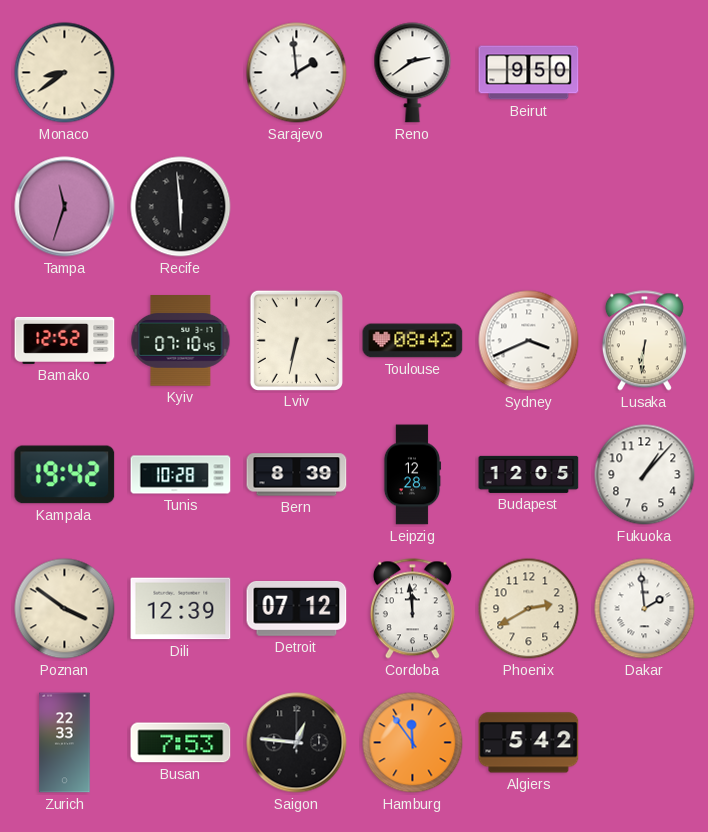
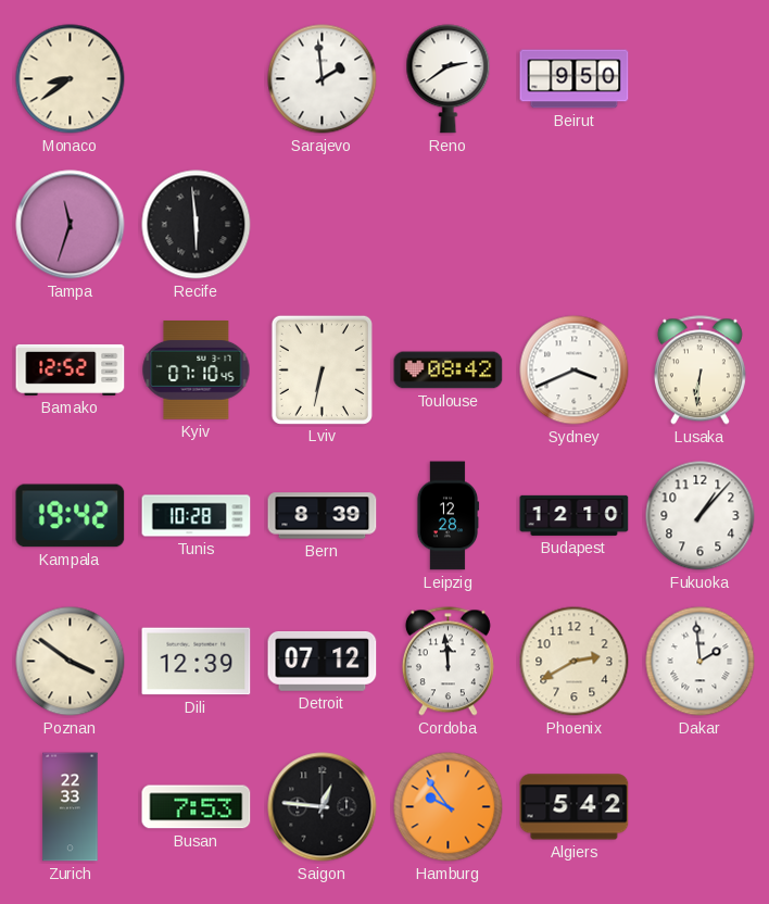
Budapest: 12:05 -> 12:10
Hamburg: 11:54 -> 9:54
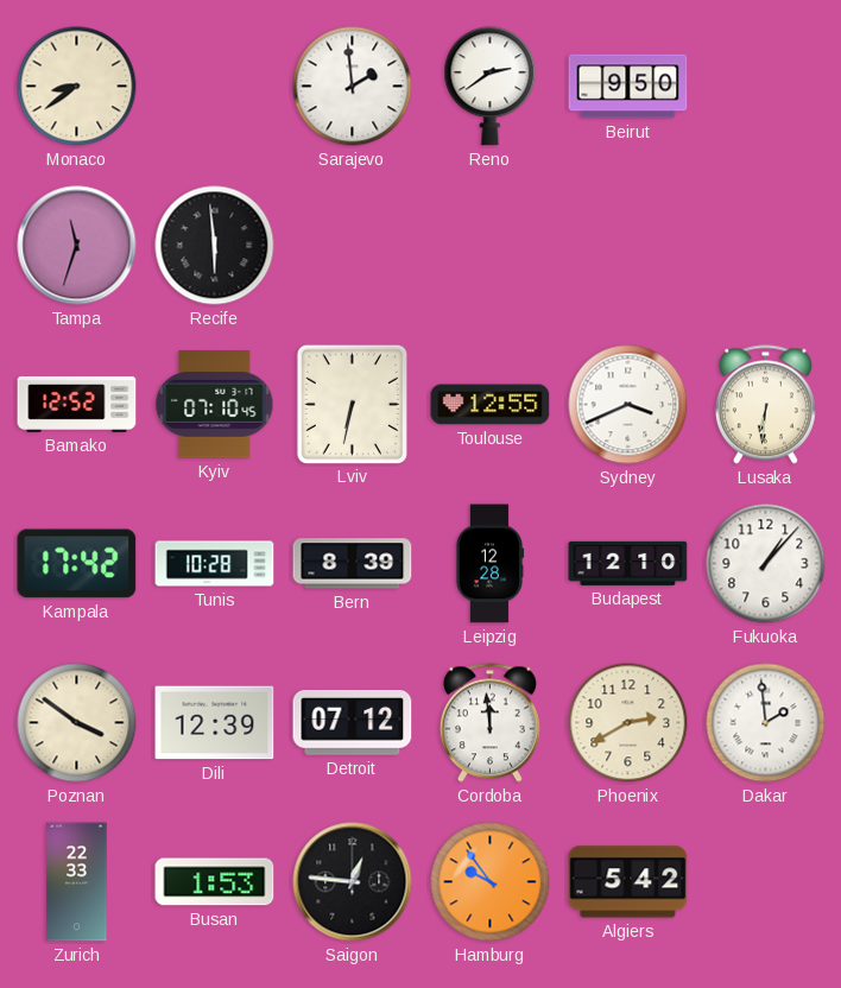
Toulouse: 08:42 -> 12:55
Kampala: 19:42 -> 17:42
Busan: 7:53 -> 1:53
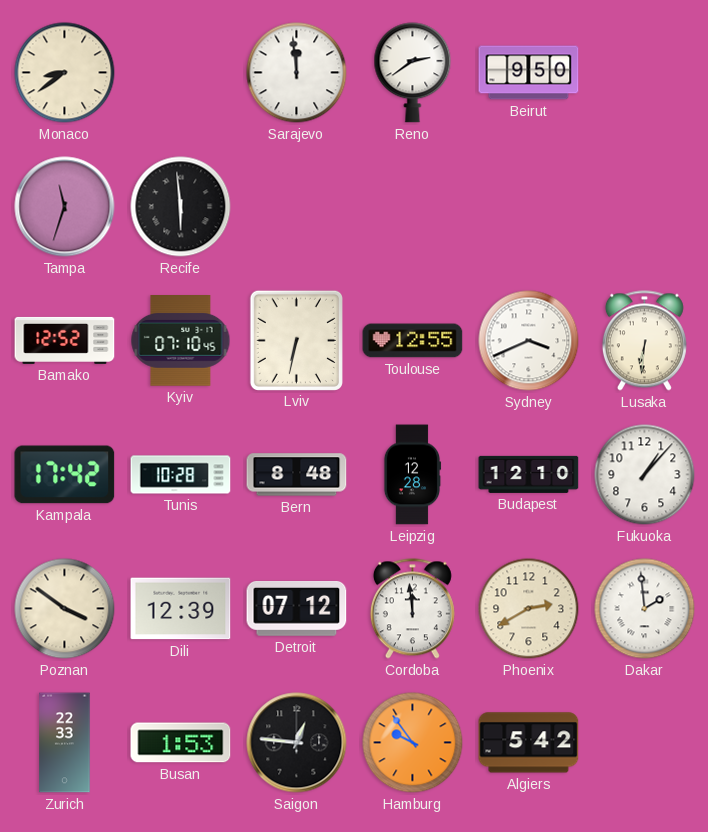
Sarajevo: 1:59 -> 11:59
Bern: 8:39 -> 8:48
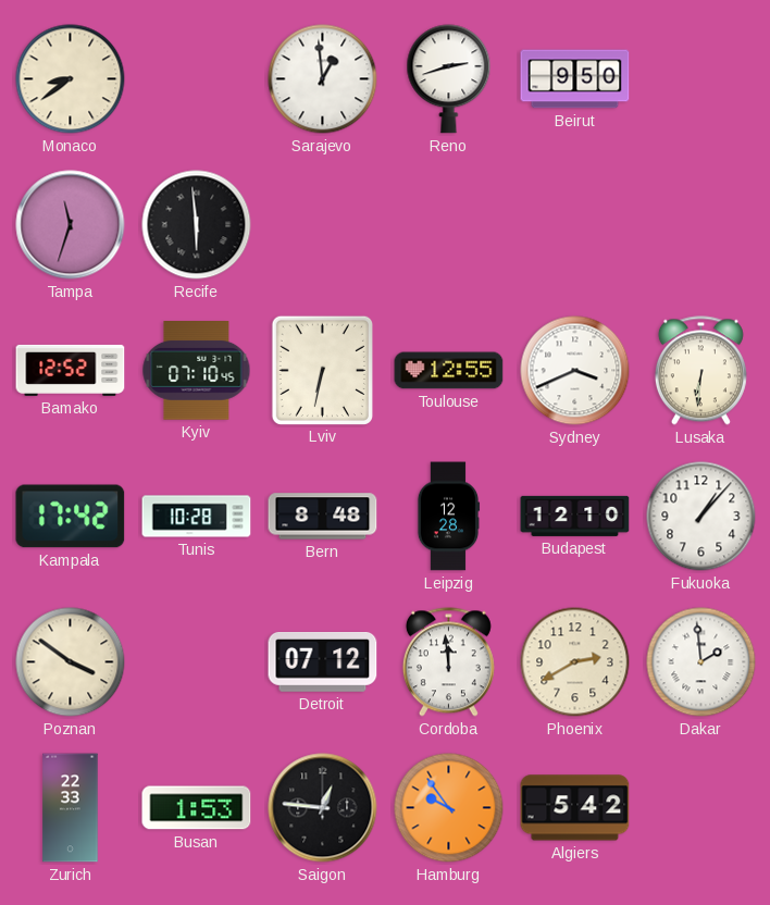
Sarajevo: 11:59 -> 12:59
Reno: 2:39 -> 2:42
Dili: 12:39 -> none
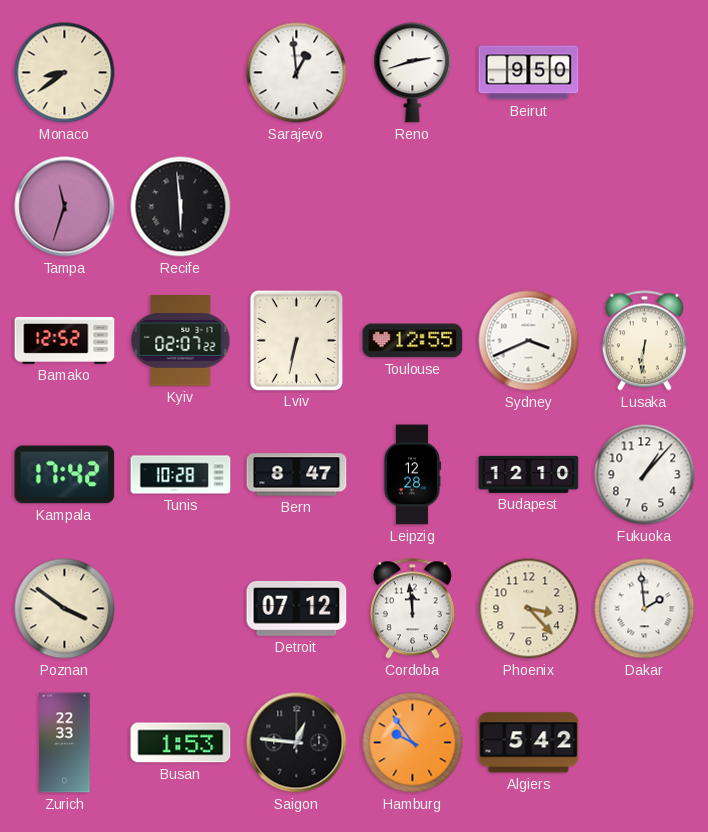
Kyiv: 07:10 -> 02:07
Bern: 8:48 -> 8:47
Phoenix: 2:40 -> 3:23
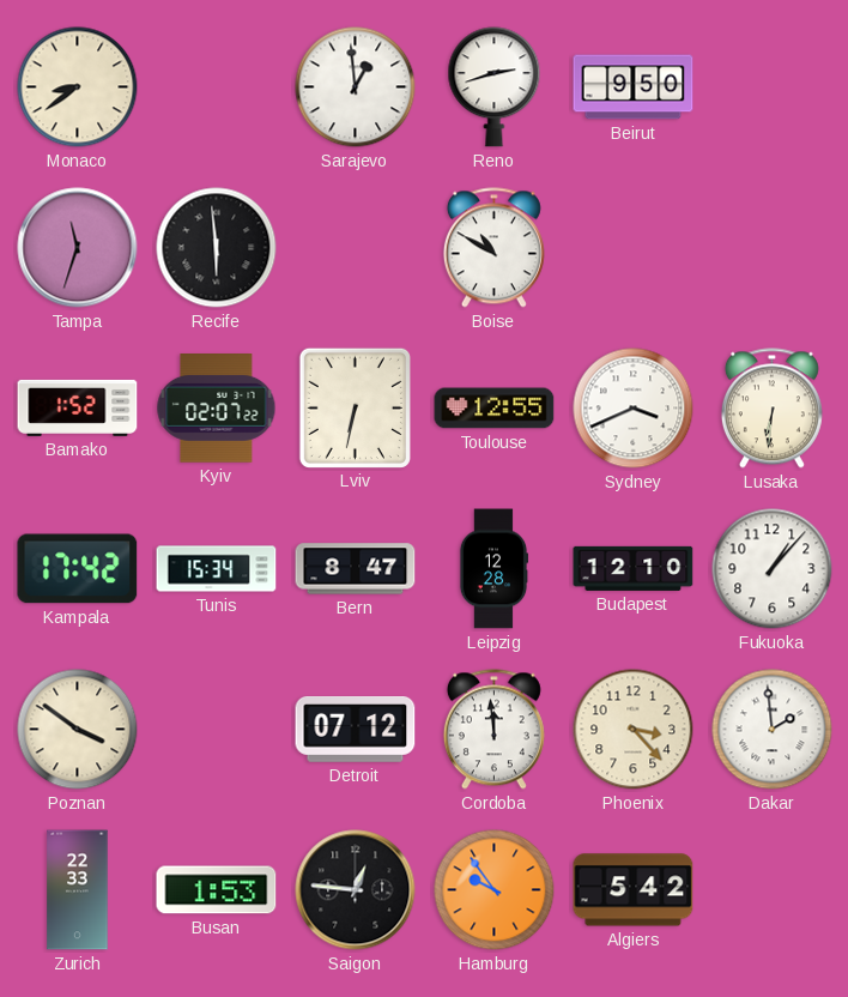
Boise: none -> 10:50
Bamako: 12:52 -> 1:52
Tunis: 10:28 -> 15:34
